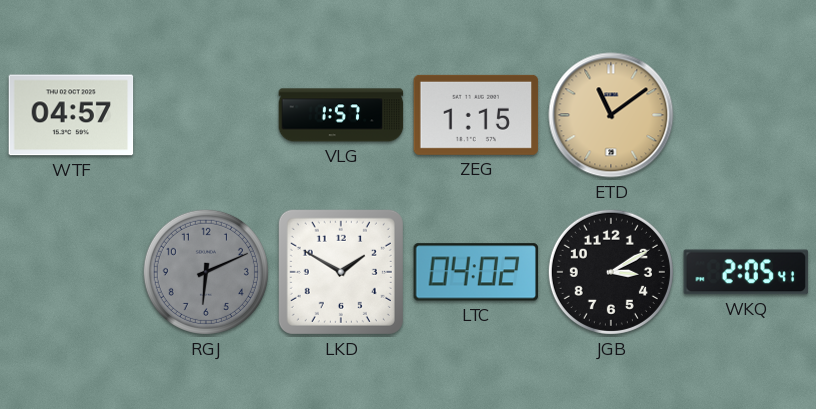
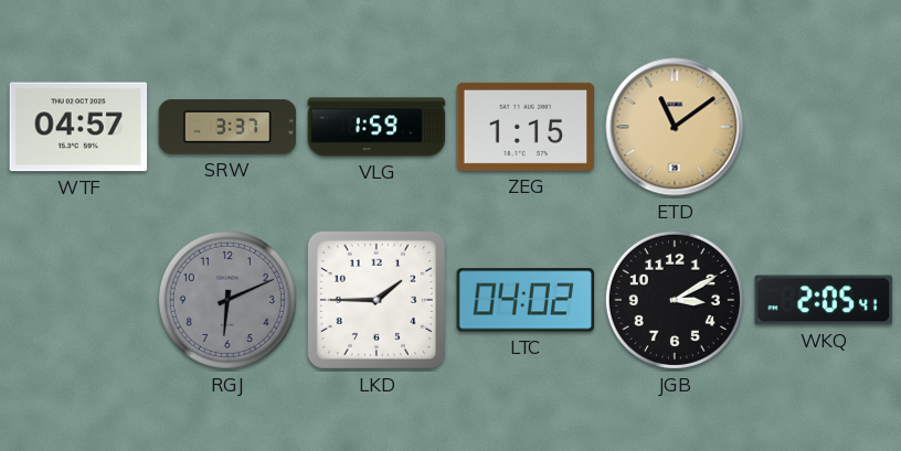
SRW: none -> 3:37
VLG: 1:57 -> 1:59
LKD: 1:50 -> 1:45
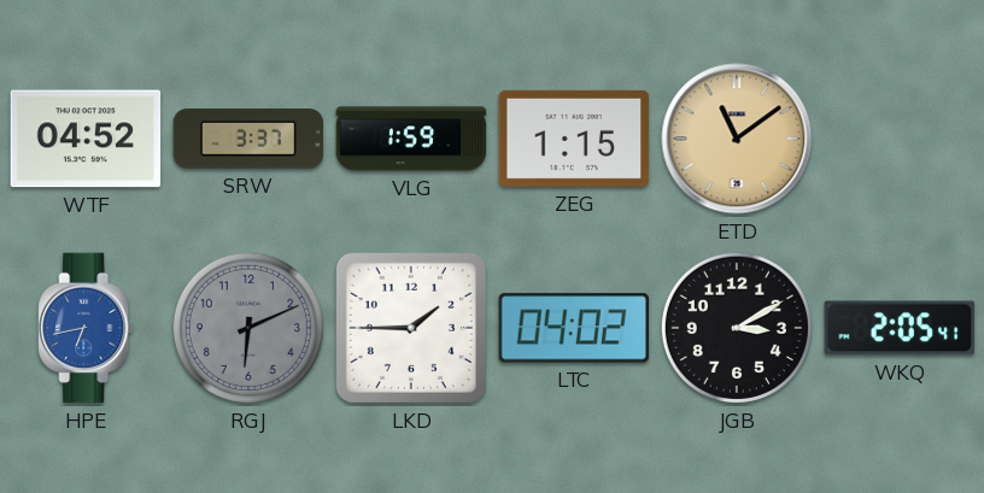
WTF: 04:57 -> 04:52
HPE: none -> 6:43
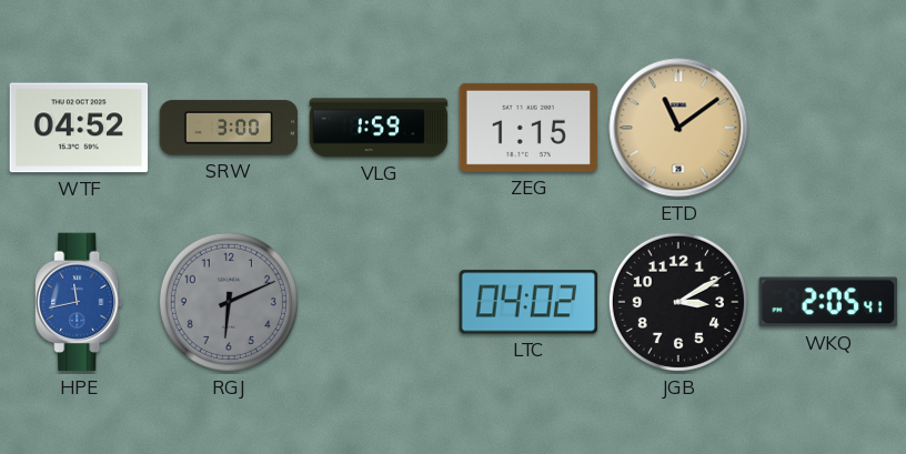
SRW: 3:37 -> 3:00
HPE: 6:43 -> 11:43
LKD: 1:45 -> none
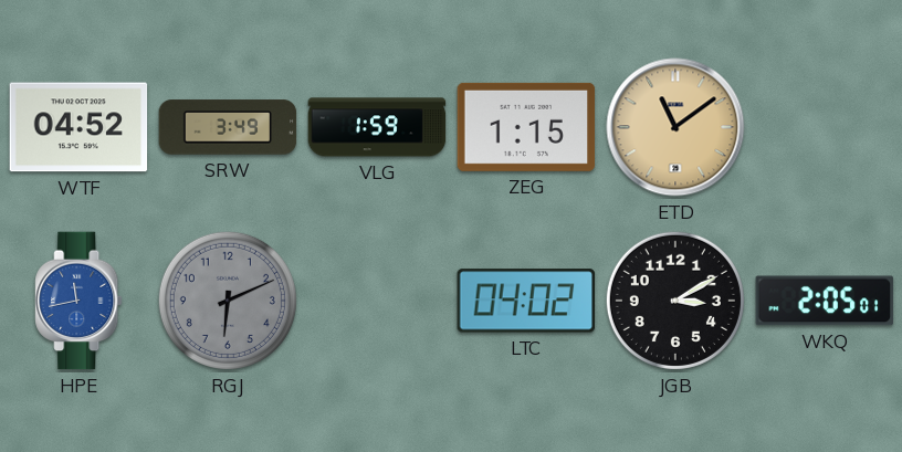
SRW: 3:00 -> 3:49
WKQ: 2:05:41 -> 2:05:01
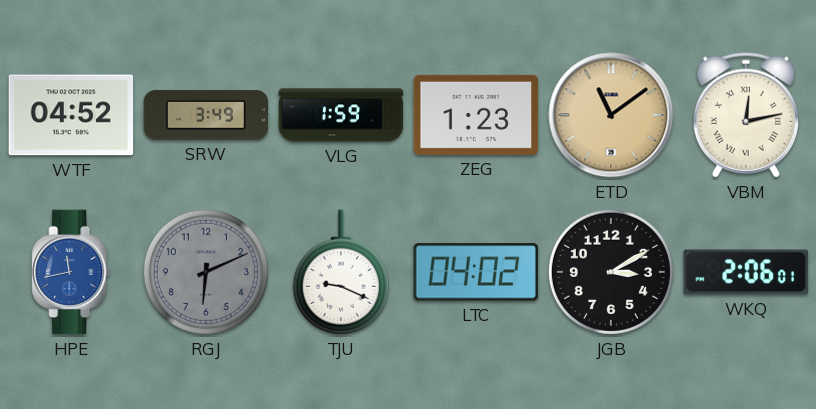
ZEG: 1:15 -> 1:23
VBM: none -> 12:13
TJU: none -> 9:19
WKQ: 2:05 -> 2:06
